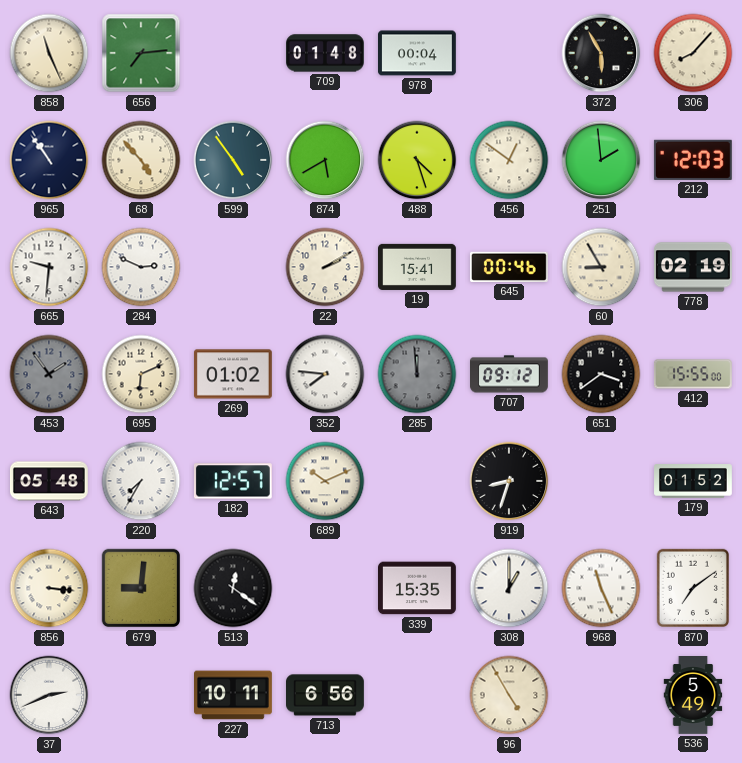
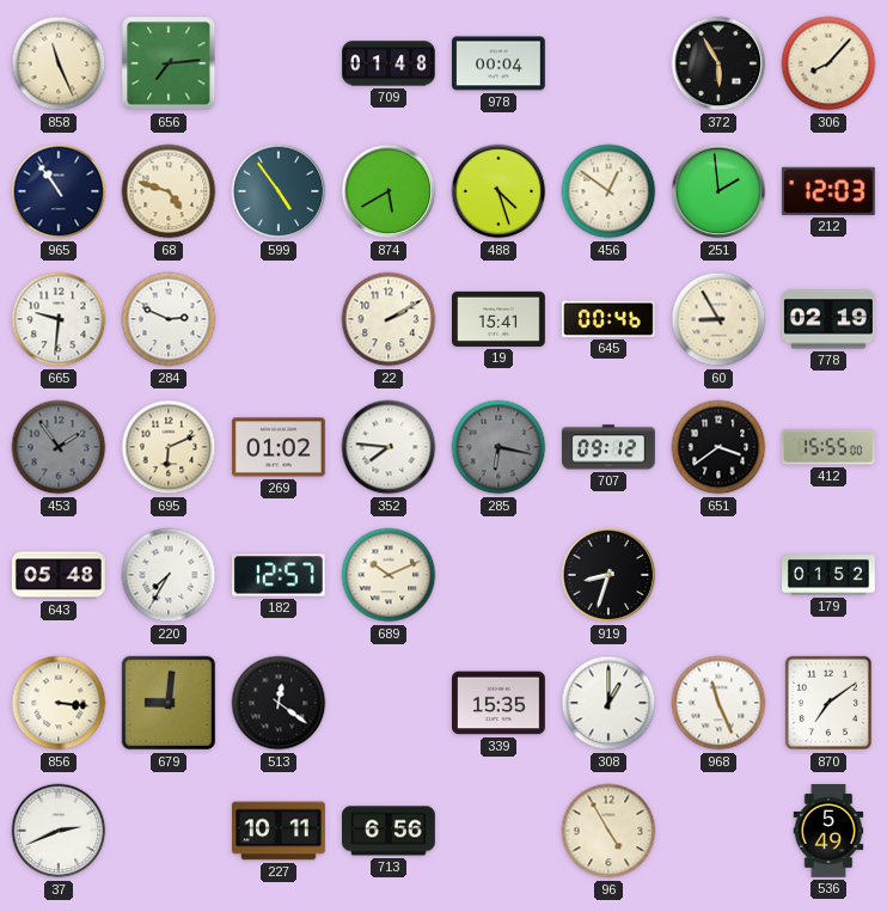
68: 4:53 -> 4:48
285: 11:59 -> 6:17
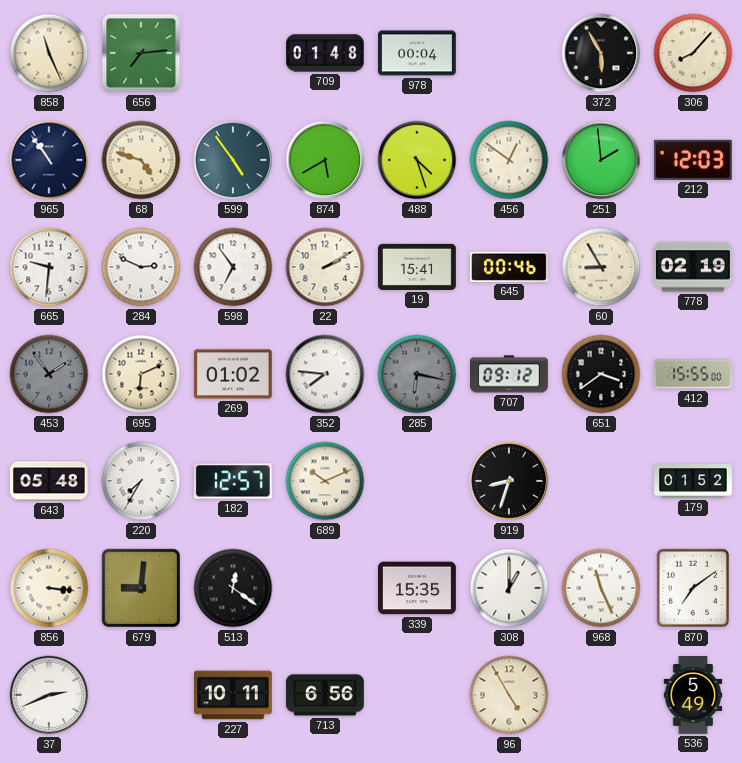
598: none -> 6:54
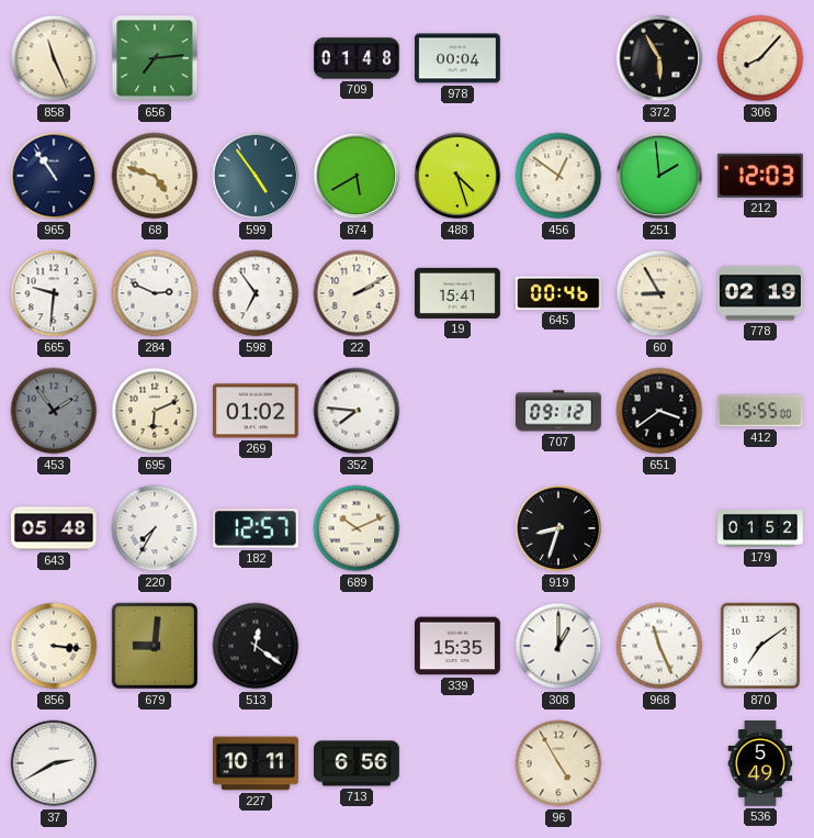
285: 6:17 -> none
37: 2:41 -> 2:40
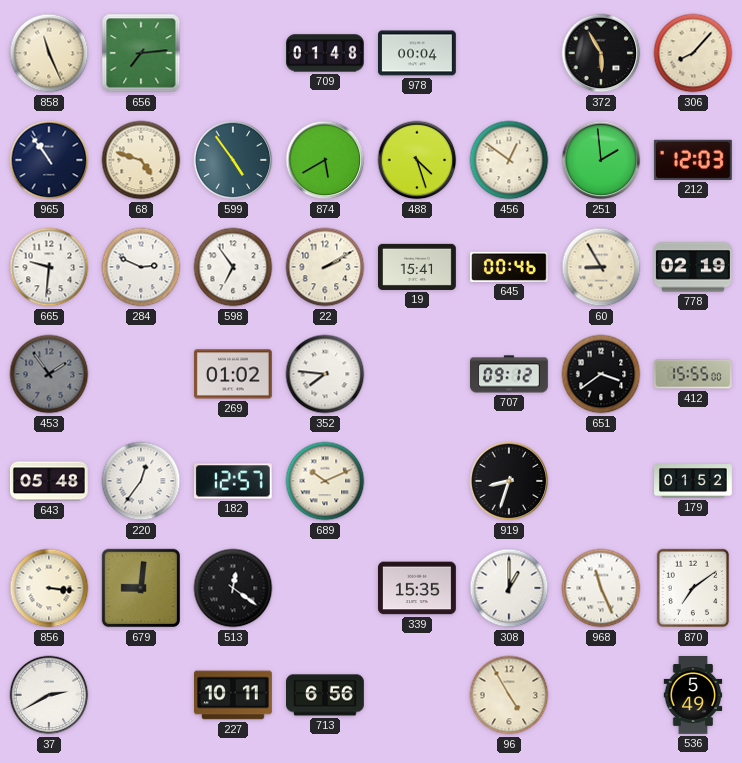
695: 6:11 -> none
220: 7:35 -> 12:36
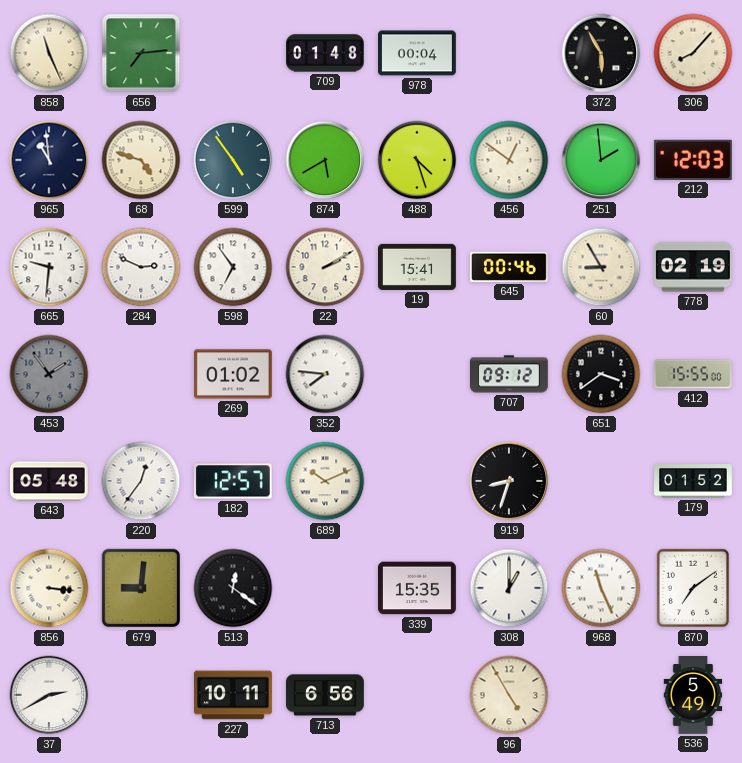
965: 10:54 -> 10:59
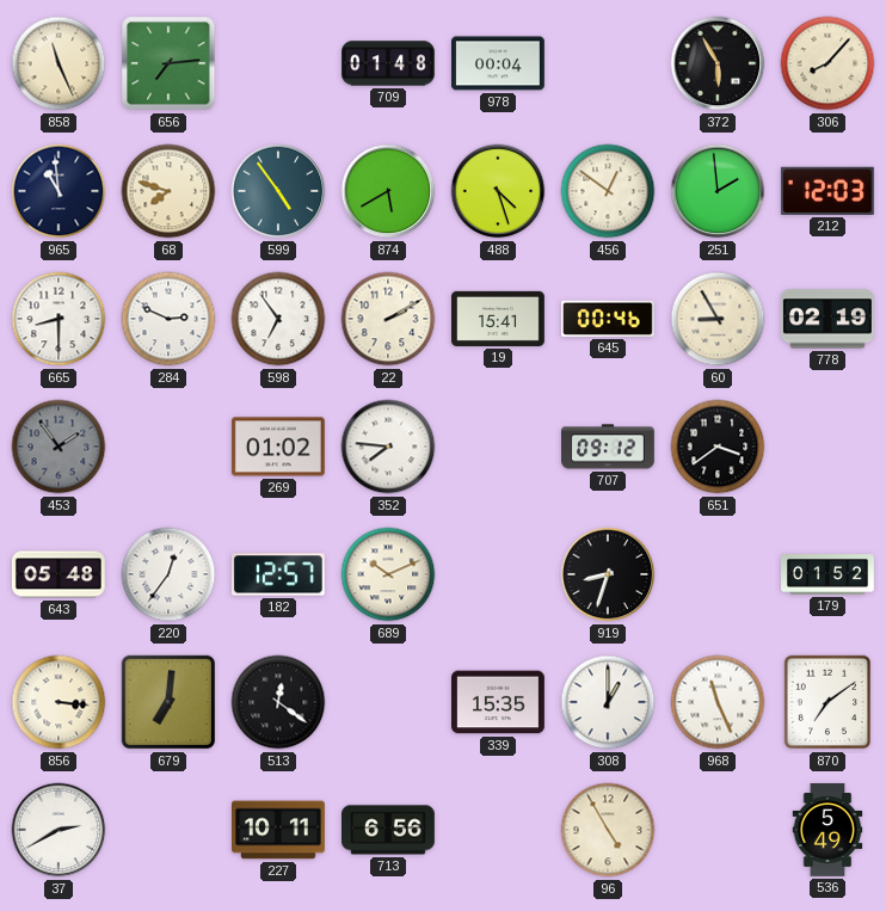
68: 4:48 -> 7:48
665: 9:31 -> 8:30
412: 15:55 -> none
679: 9:01 -> 7:01
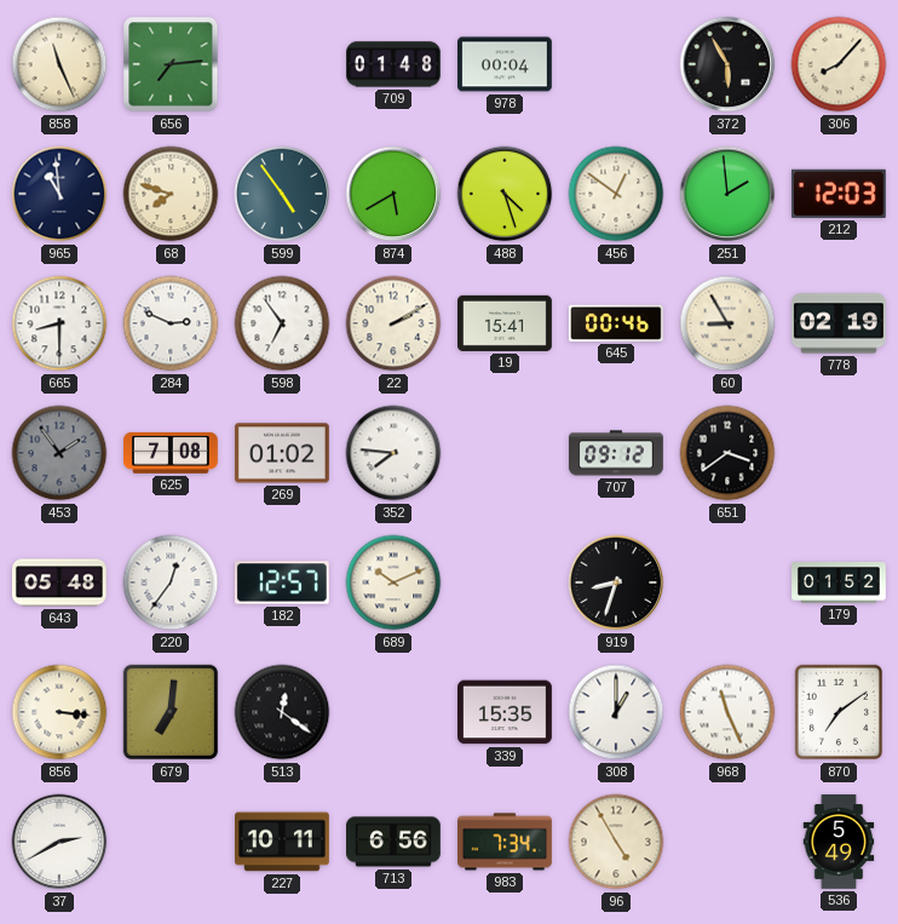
625: none -> 7:08
983: none -> 7:34
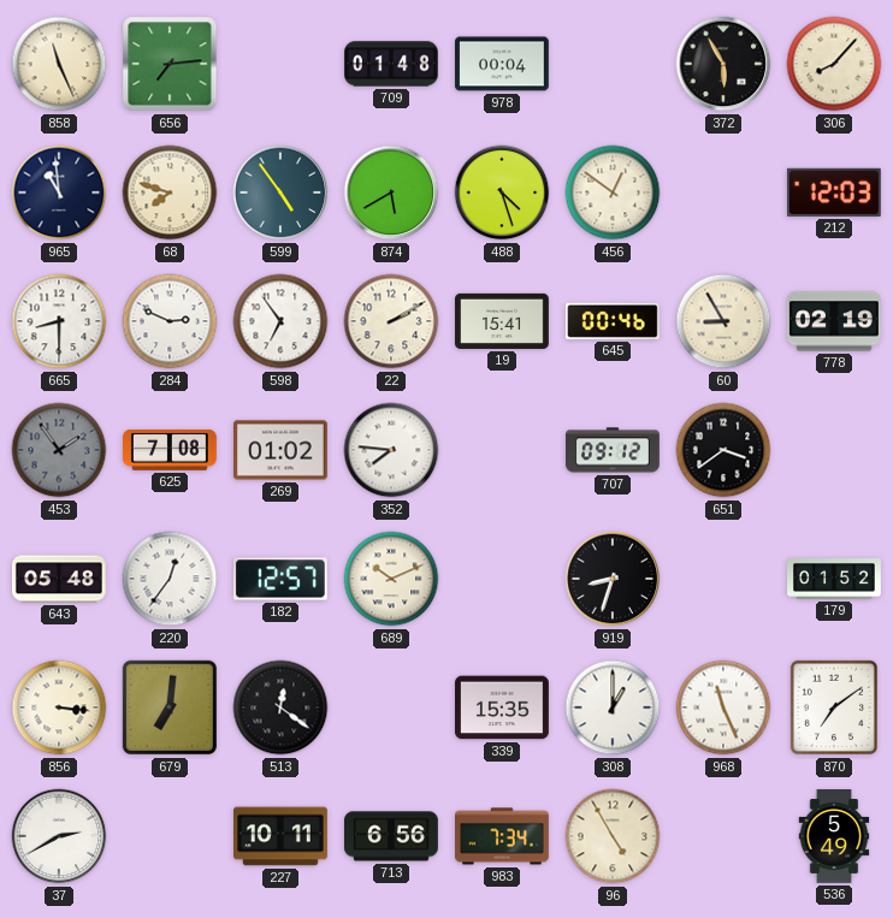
251: 1:59 -> none
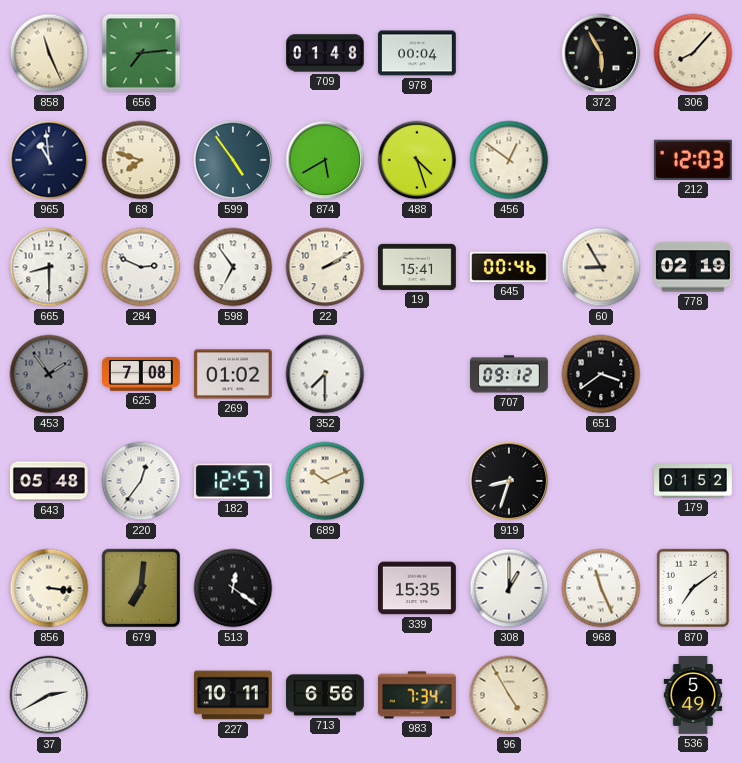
352: 7:46 -> 7:30
